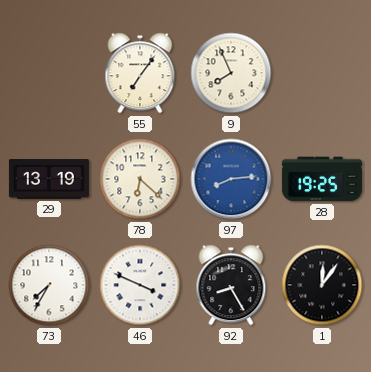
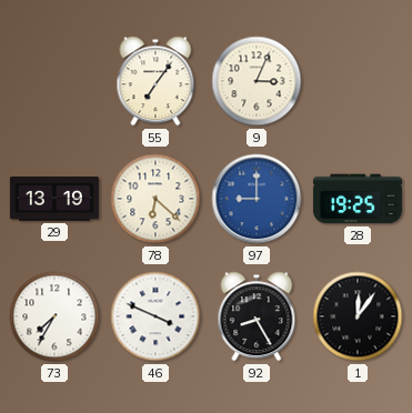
9: 7:56 -> 3:04
97: 8:14 -> 9:00
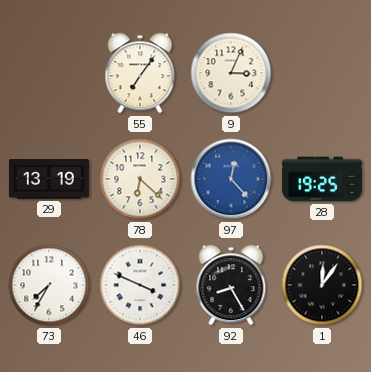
97: 9:00 -> 12:23
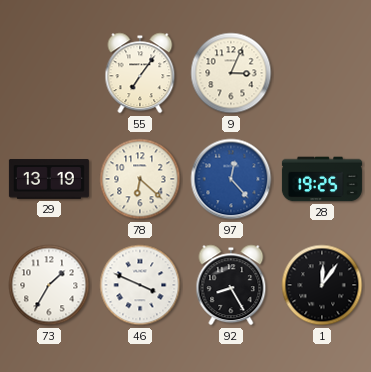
73: 7:35 -> 1:35
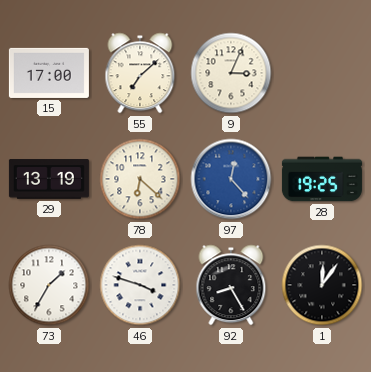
15: none -> 17:00
55: 7:06 -> 7:08
46: 3:49 -> 3:48
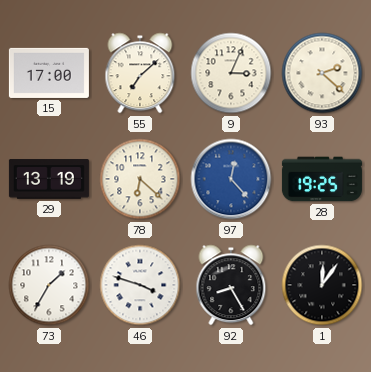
93: none -> 2:22
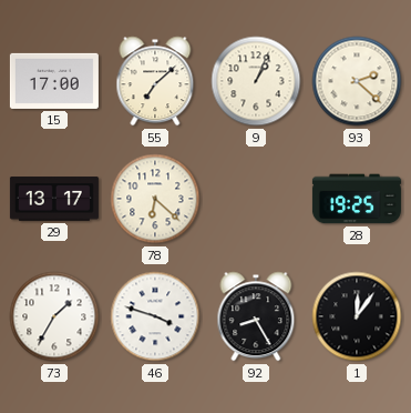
9: 3:04 -> 1:04
29: 13:19 -> 13:17
97: 12:23 -> none
